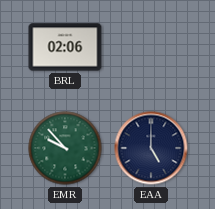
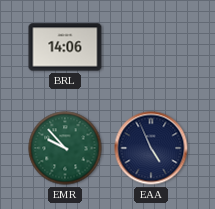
BRL: 02:06 -> 14:06
EAA: 5:00 -> 4:56
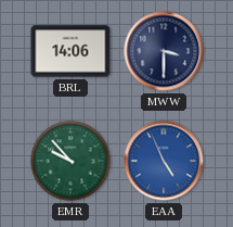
MWW: none -> 3:30
EAA dial: navy -> blue
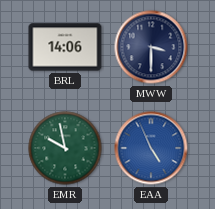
EMR: 9:53 -> 9:58
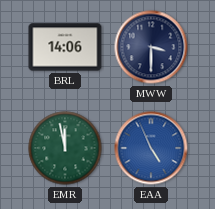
EMR: 9:58 -> 11:58
